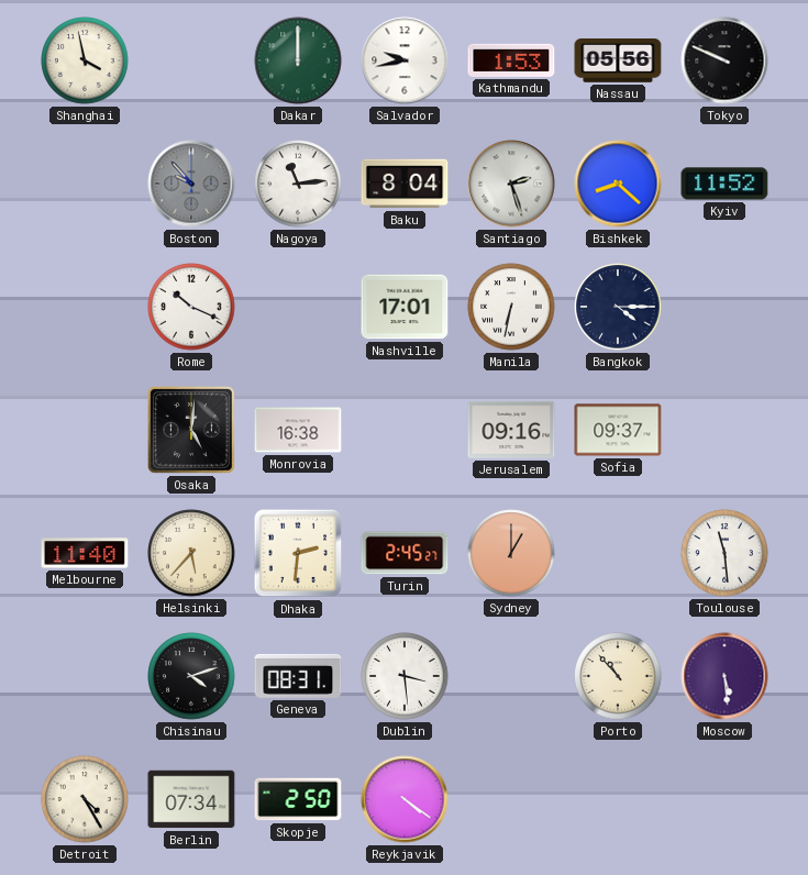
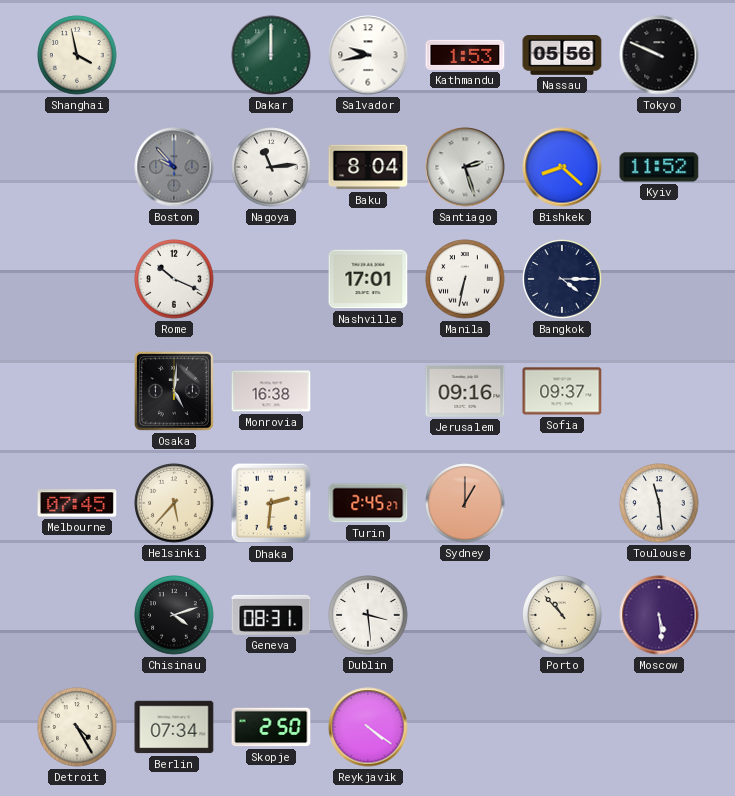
Melbourne: 11:40 -> 07:45
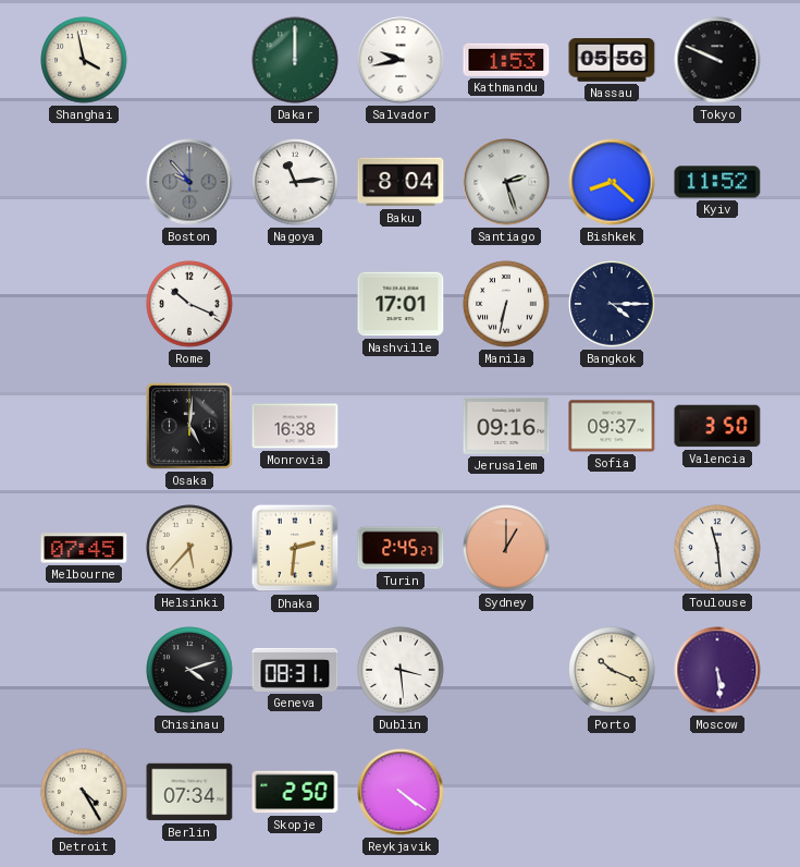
Valencia: none -> 3:50
Porto: 10:53 -> 10:19
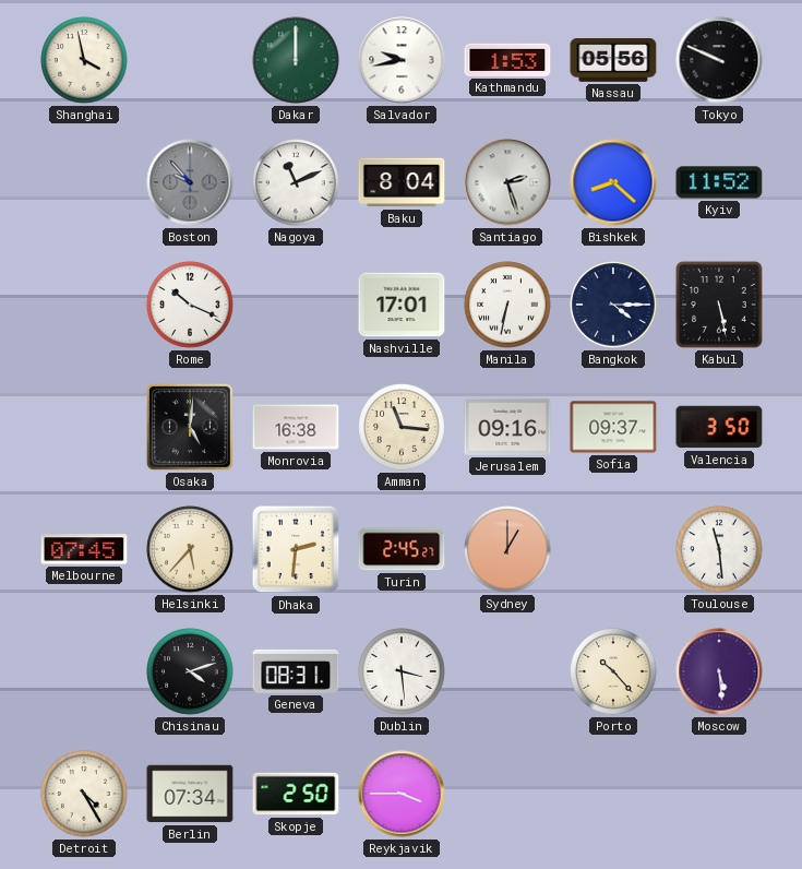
Nagoya: 11:14 -> 11:11
Kabul: none -> 5:28
Amman: none -> 11:16
Porto: 10:19 -> 10:23
Reykjavik: 4:21 -> 3:45
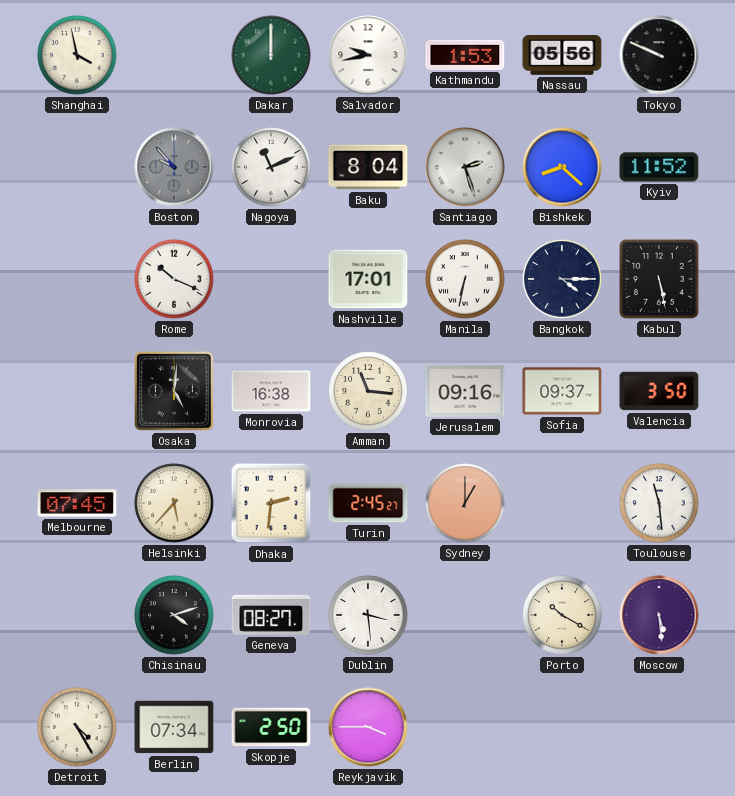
Geneva: 08:31 -> 08:27
Porto: 10:23 -> 10:20
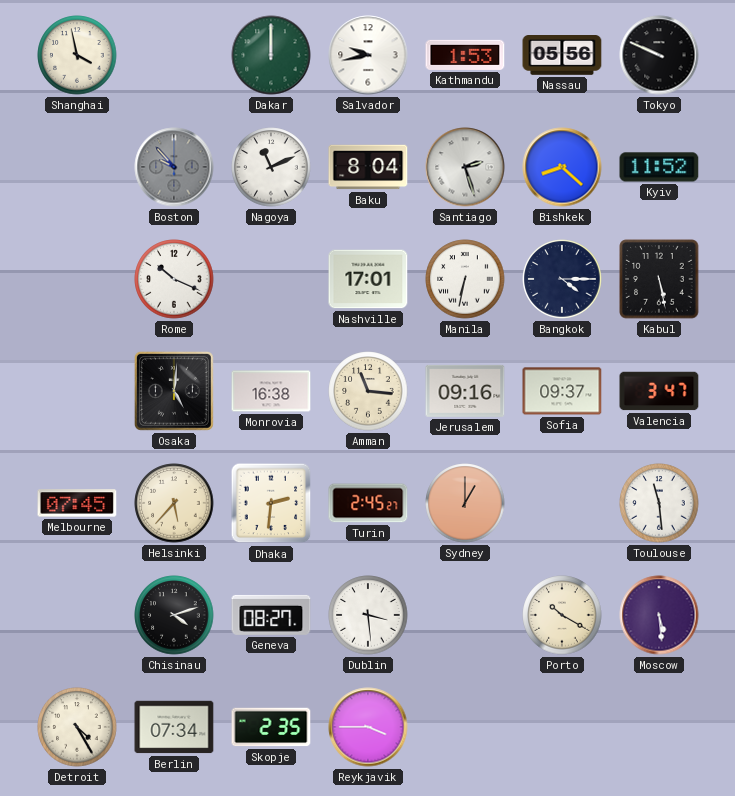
Valencia: 3:50 -> 3:47
Skopje: 2:50 -> 2:35
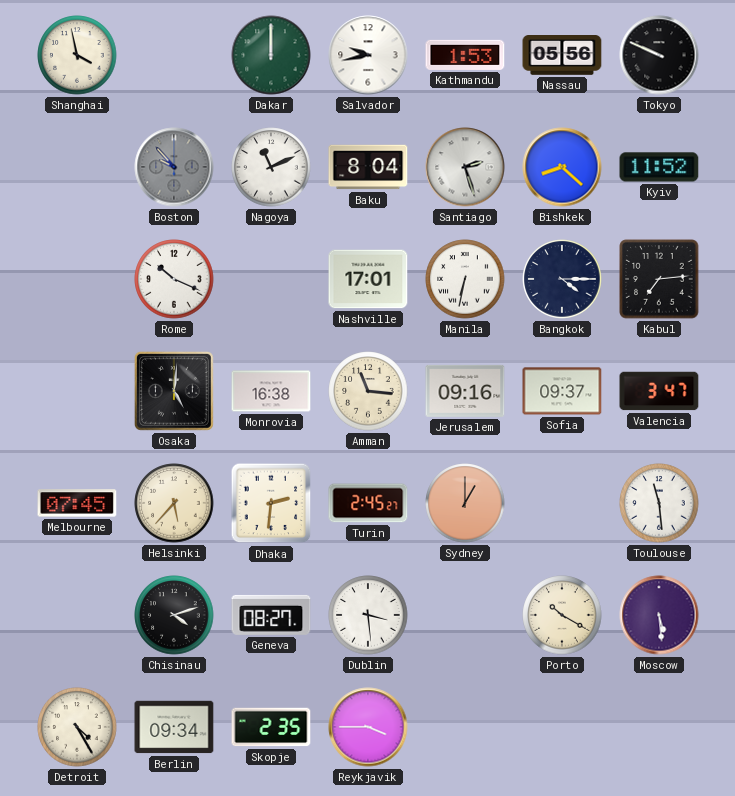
Kabul: 5:28 -> 7:14
Berlin: 07:34 -> 09:34
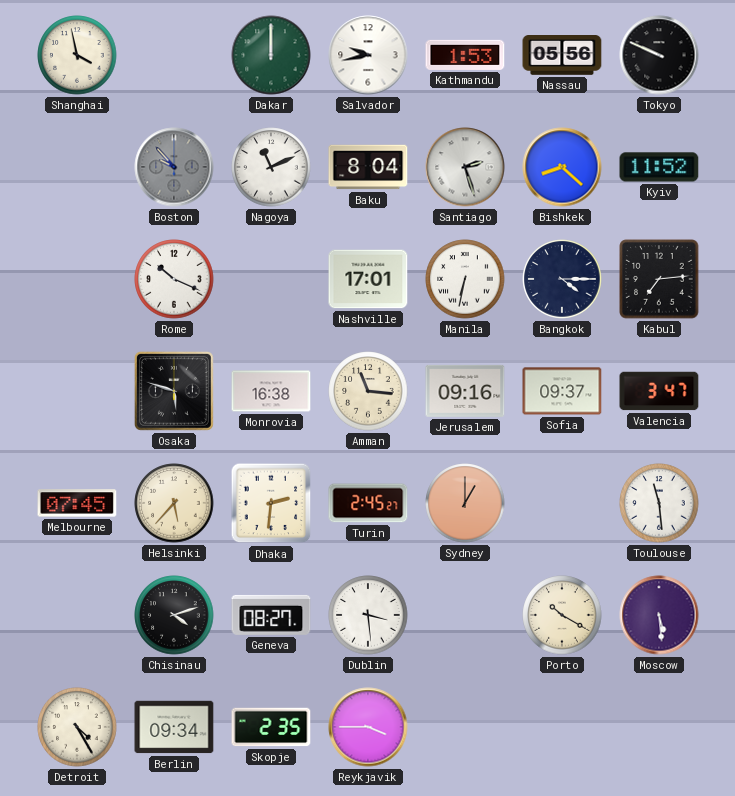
Osaka: 5:01 -> 5:48
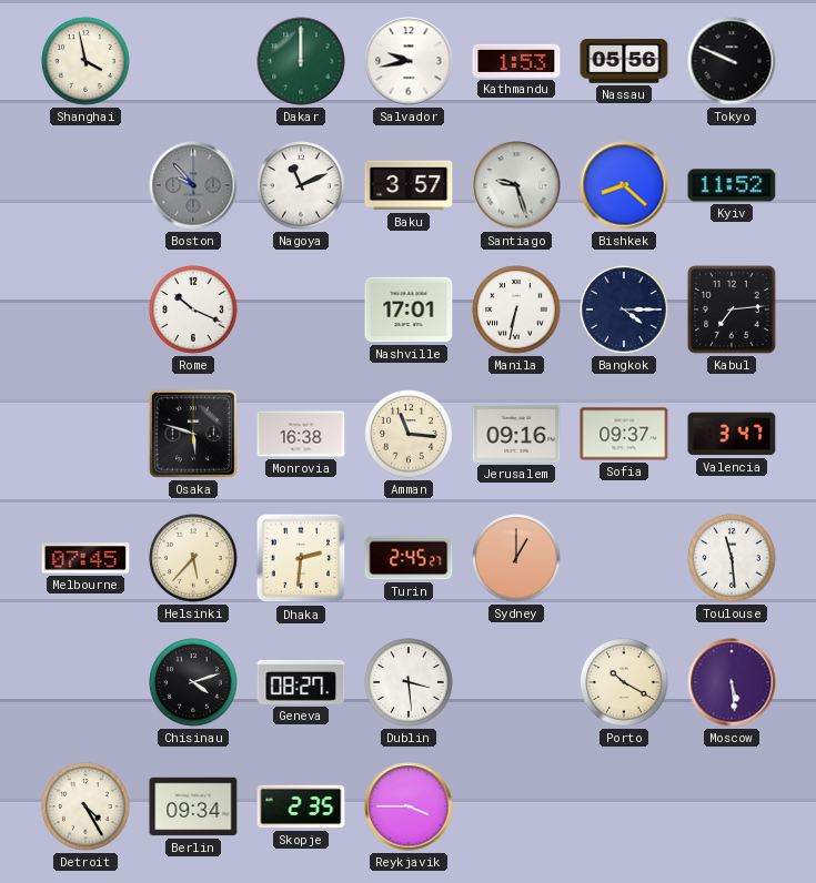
Baku: 8:04 -> 3:57
Santiago: 2:27 -> 9:27
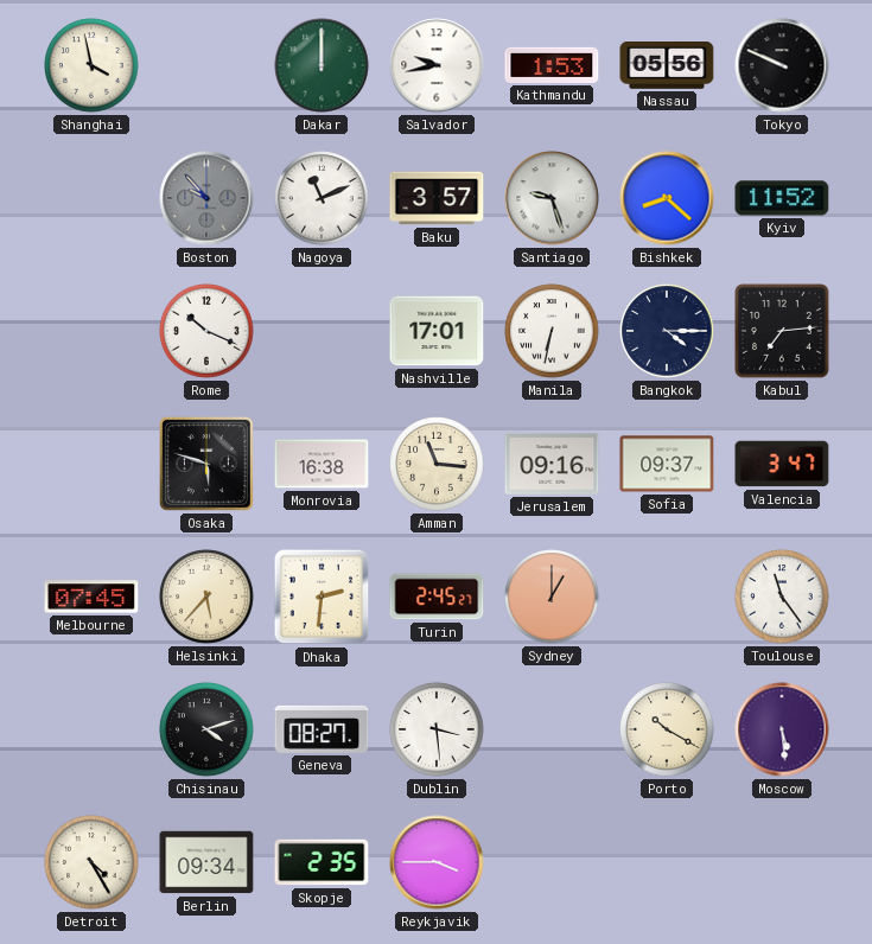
Toulouse: 11:29 -> 11:24
